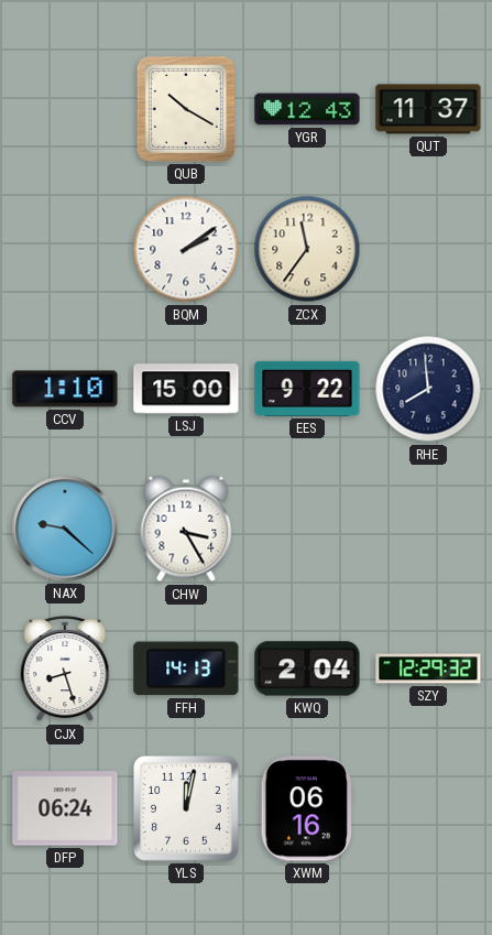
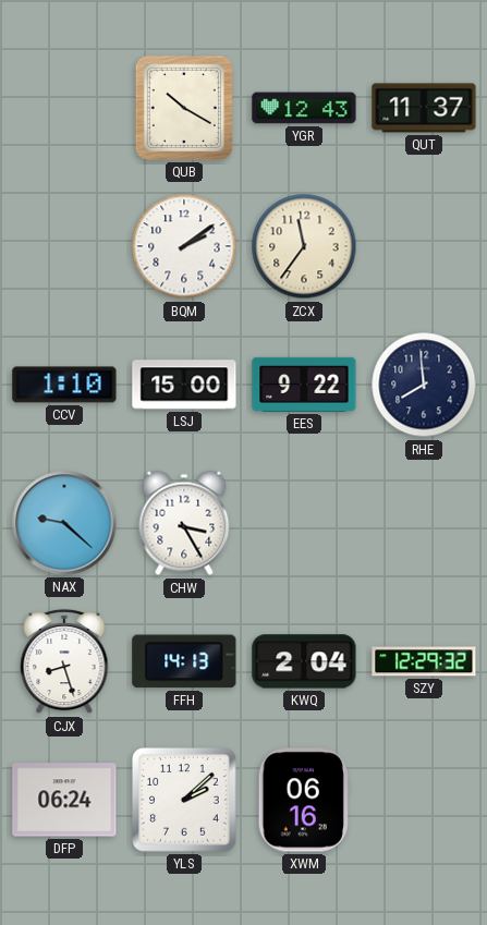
YLS: 12:02 -> 2:08
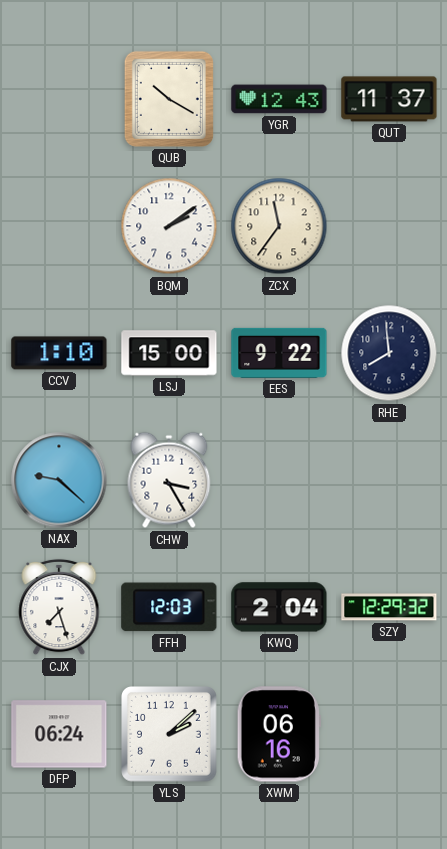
CJX: 8:27 -> 7:27
FFH: 14:13 -> 12:03
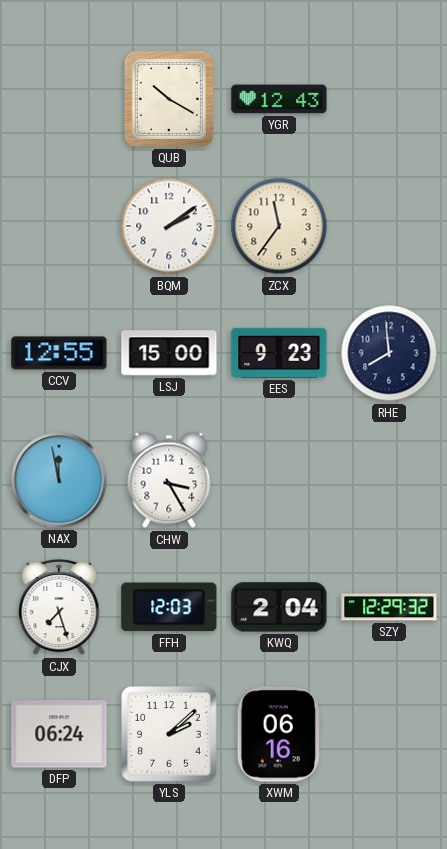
QUT: 11:37 -> none
CCV: 1:10 -> 12:55
EES: 9:22 -> 9:23
NAX: 9:22 -> 11:58
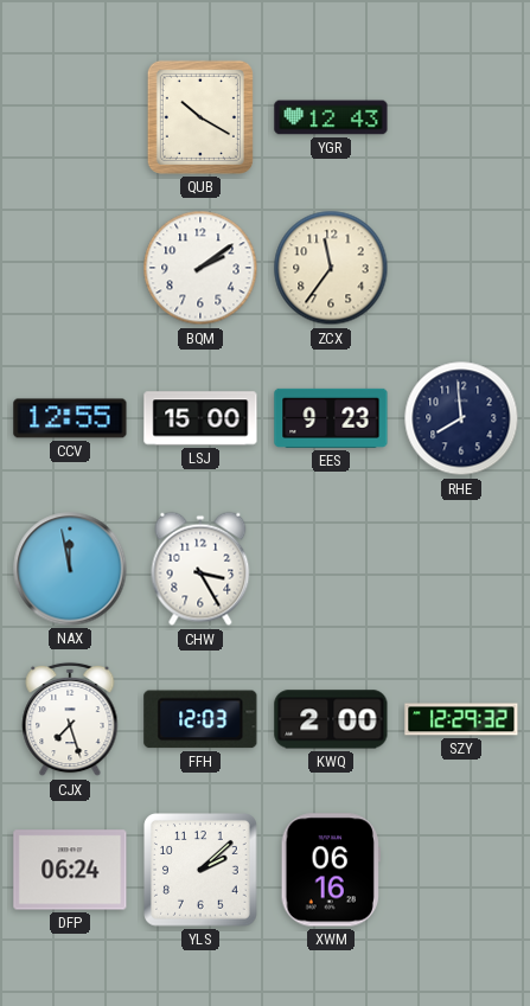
KWQ: 2:04 -> 2:00
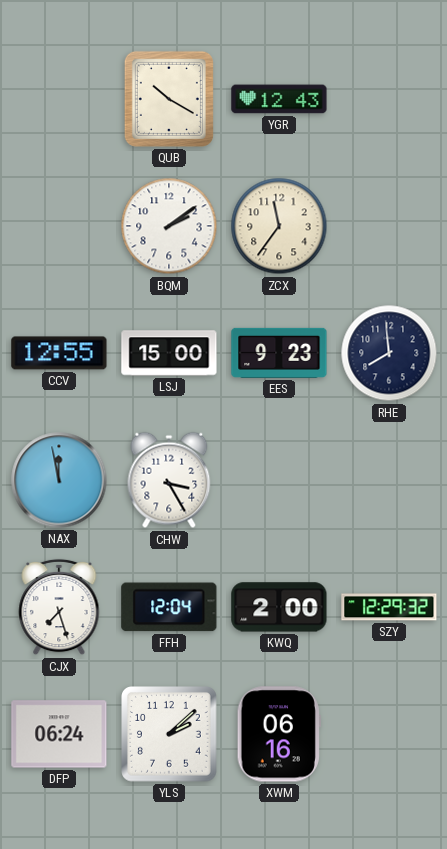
FFH: 12:03 -> 12:04
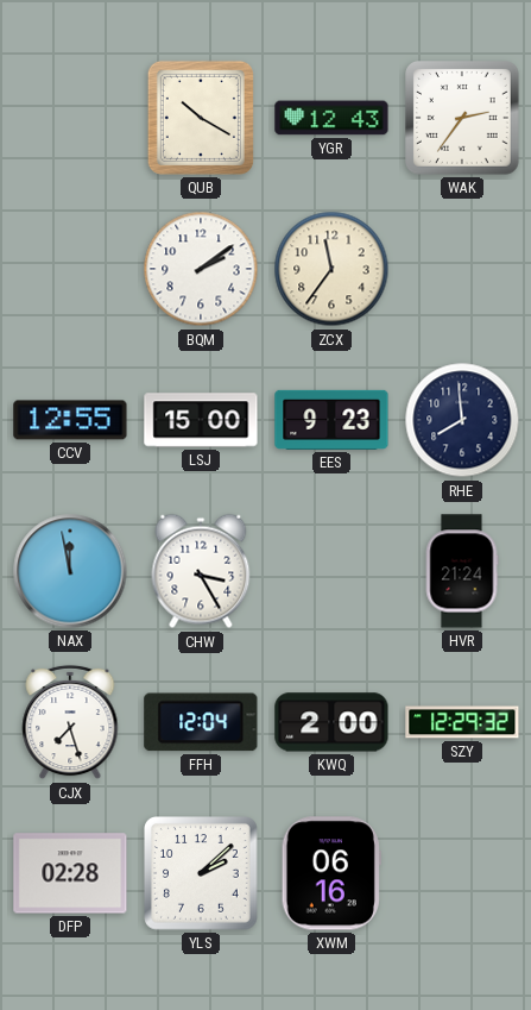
WAK: none -> 2:36
HVR: none -> 21:24
DFP: 06:24 -> 02:28
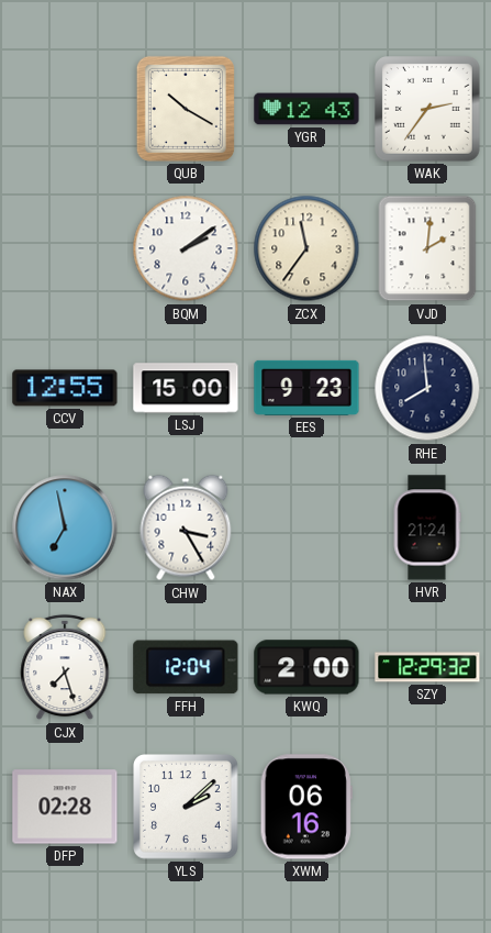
VJD: none -> 2:01
NAX: 11:58 -> 6:58
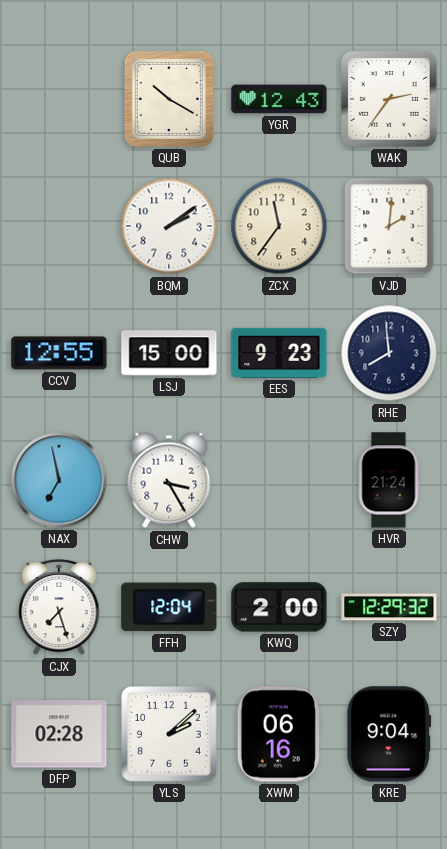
KRE: none -> 9:04
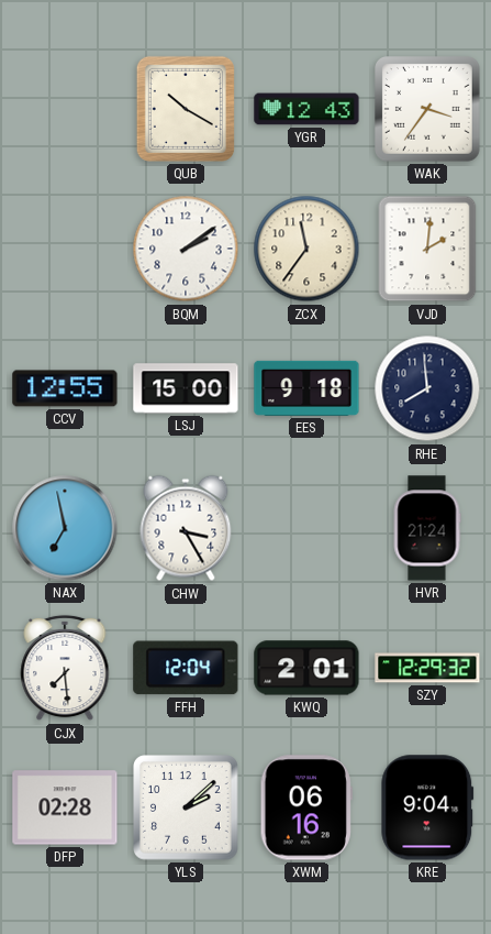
WAK: 2:36 -> 3:36
EES: 9:23 -> 9:18
CJX: 7:27 -> 7:29
KWQ: 2:00 -> 2:01
